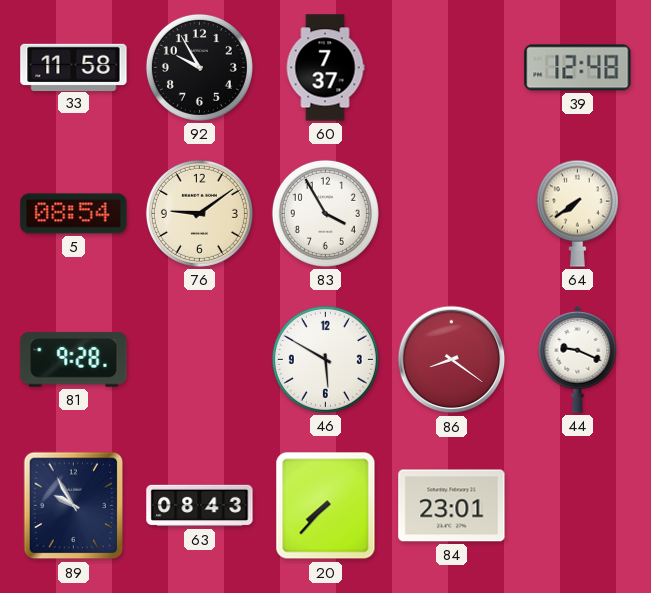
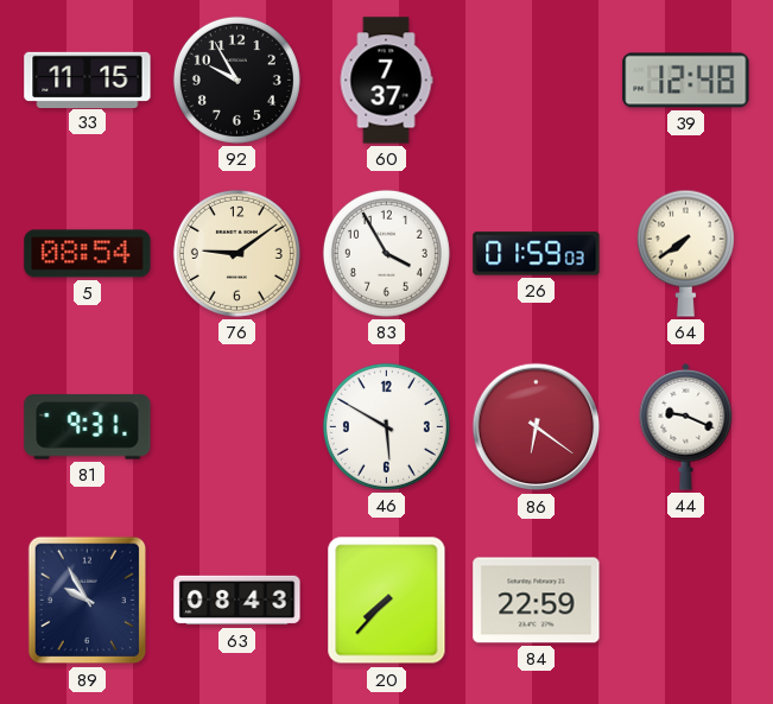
33: 11:58 -> 11:15
26: none -> 01:59
81: 9:28 -> 9:31
86: 8:21 -> 6:21
84: 23:01 -> 22:59
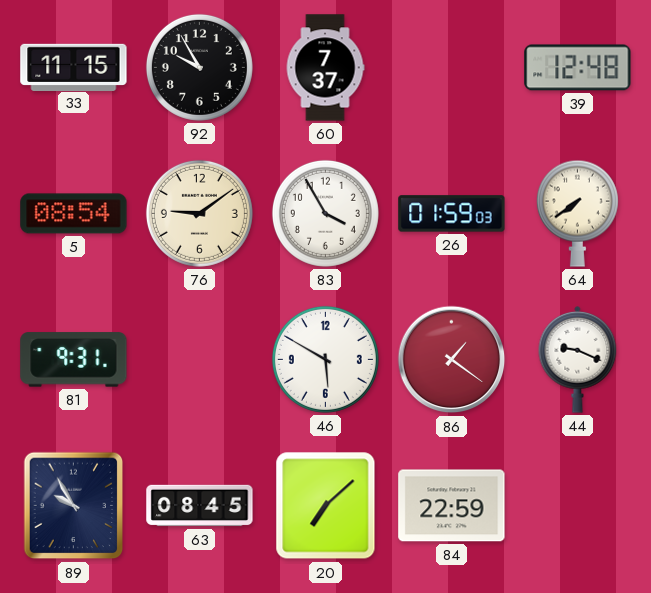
86: 6:21 -> 1:21
63: 08:43 -> 08:45
20: 7:37 -> 7:08
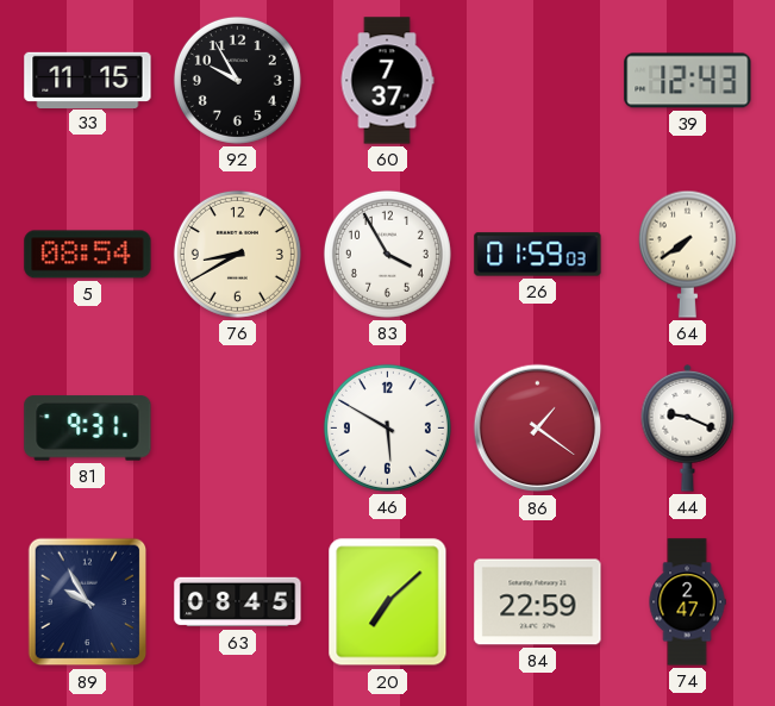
39: 12:48 -> 12:43
76: 9:09 -> 8:40
74: none -> 2:47
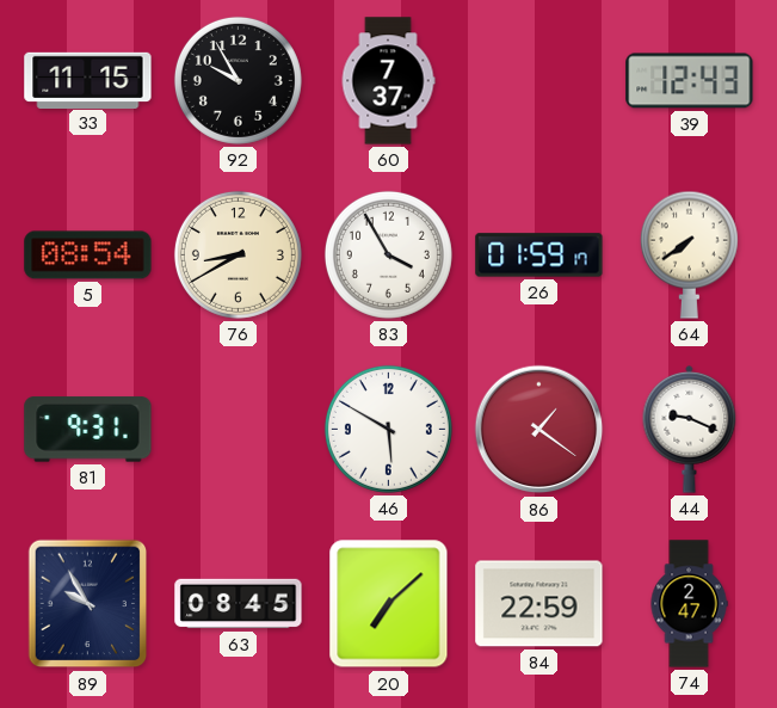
26: 01:59:03 -> 01:59:17
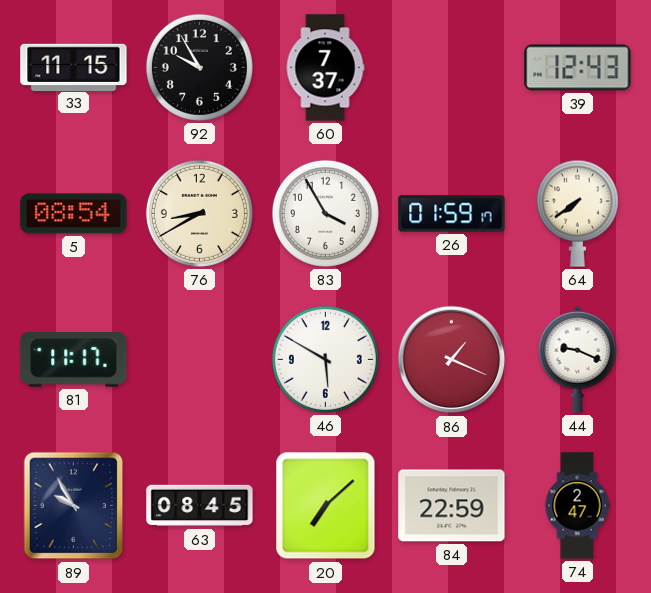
81: 9:31 -> 11:17
86: 1:21 -> 1:19
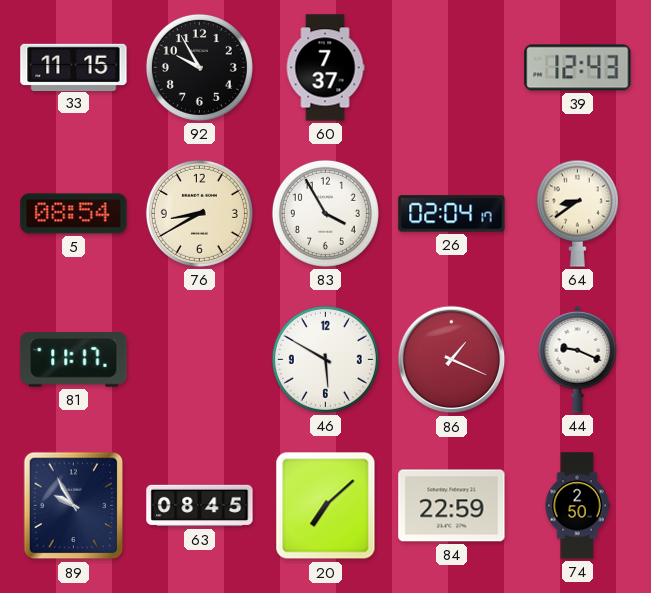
26: 01:59 -> 02:04
64: 7:39 -> 8:39
74: 2:47 -> 2:50
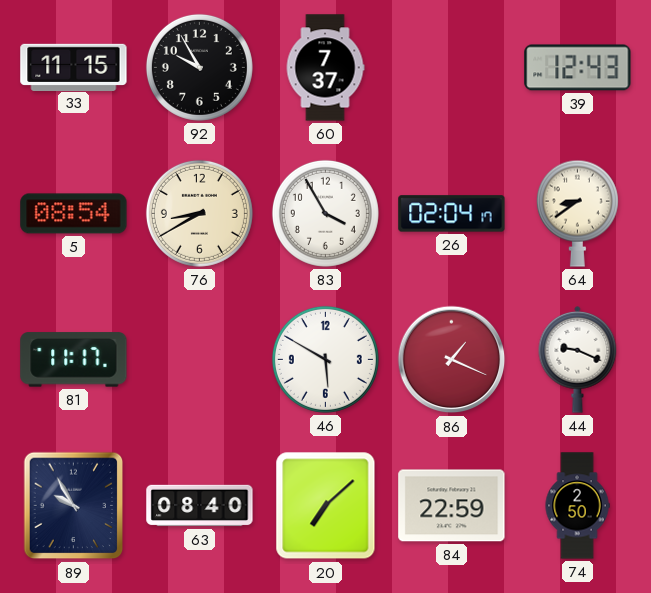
63: 08:45 -> 08:40
